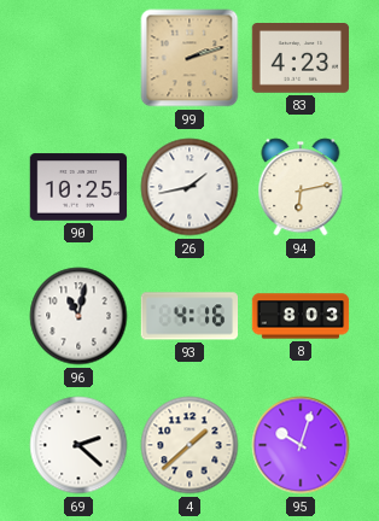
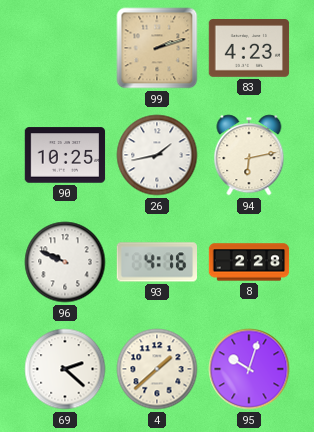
96: 11:02 -> 9:49
8: 8:03 -> 2:28
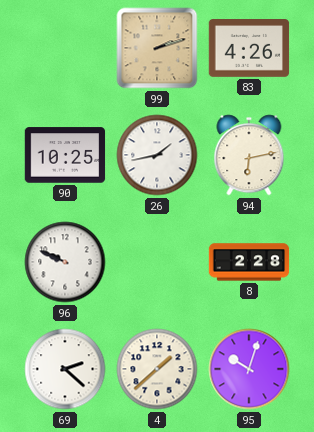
83: 4:23 -> 4:26
93: 4:16 -> none
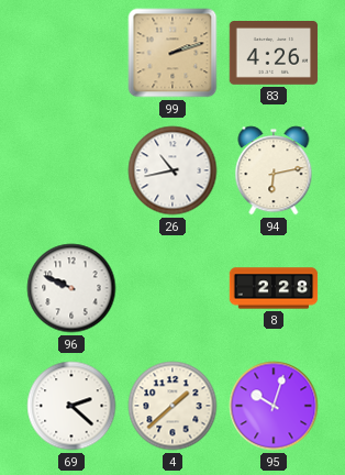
90: 10:25 -> none
26: 1:43 -> 10:43
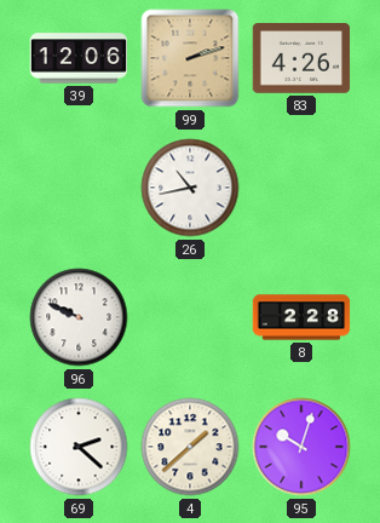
39: none -> 12:06
94: 6:13 -> none
